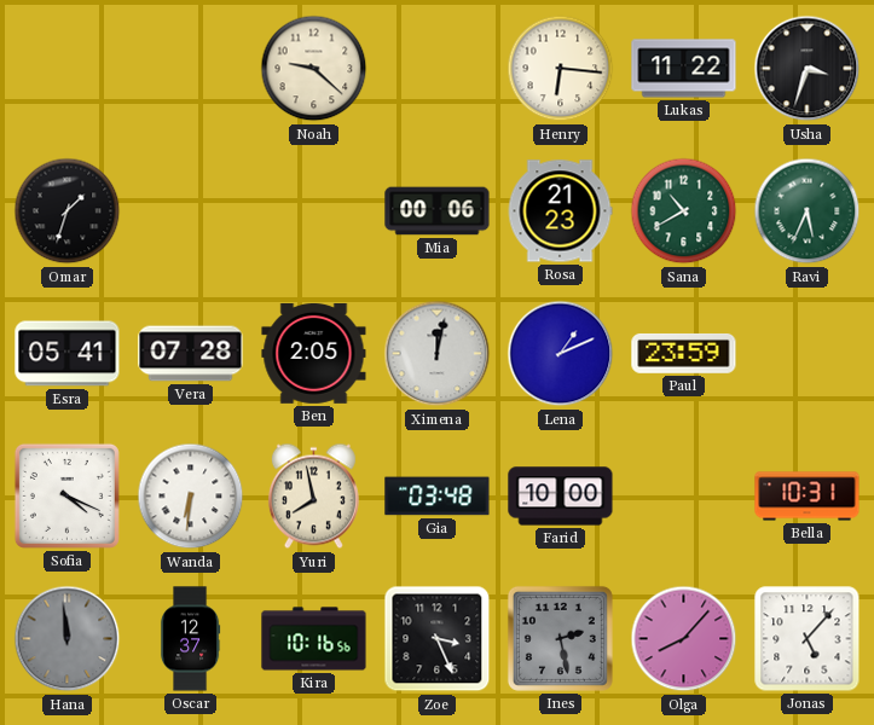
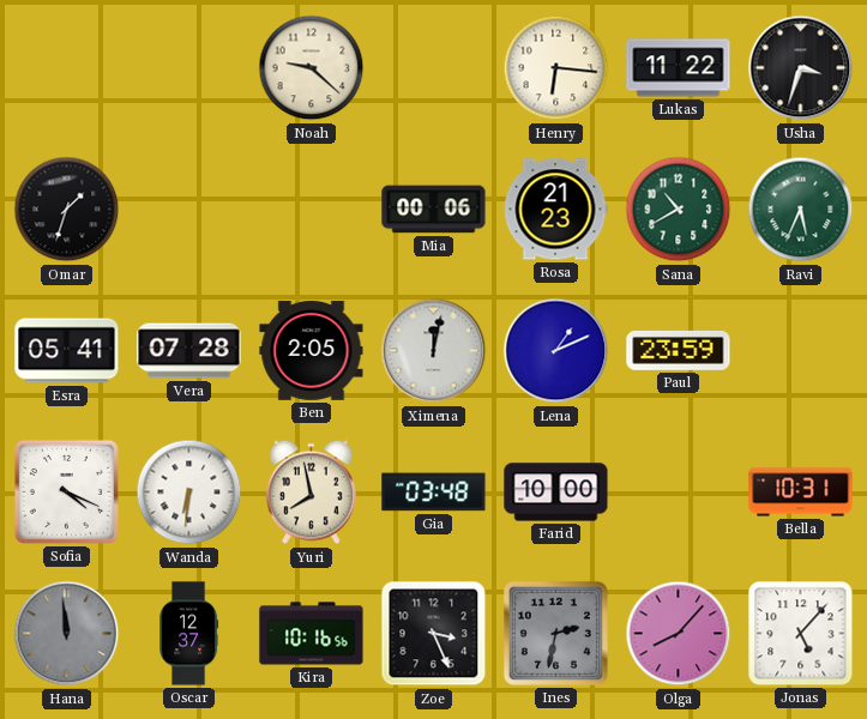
Ines: 2:28 -> 2:32
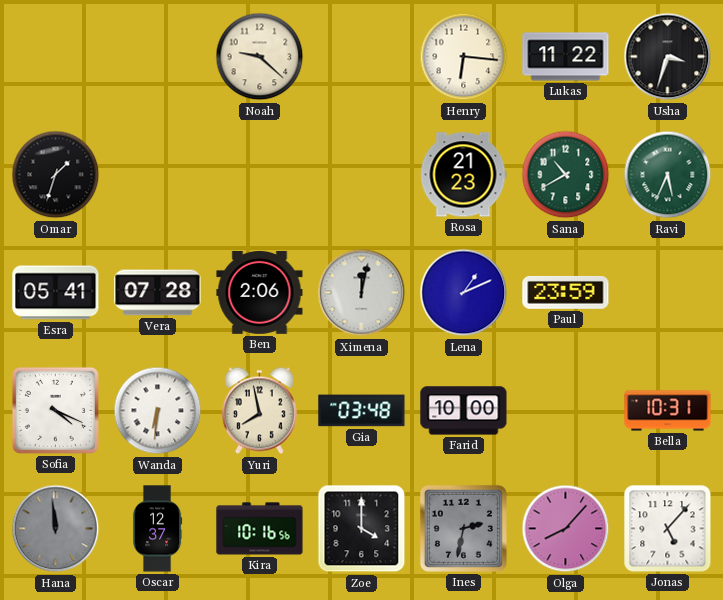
Mia: 00:06 -> none
Ben: 2:05 -> 2:06
Zoe: 3:26 -> 4:00
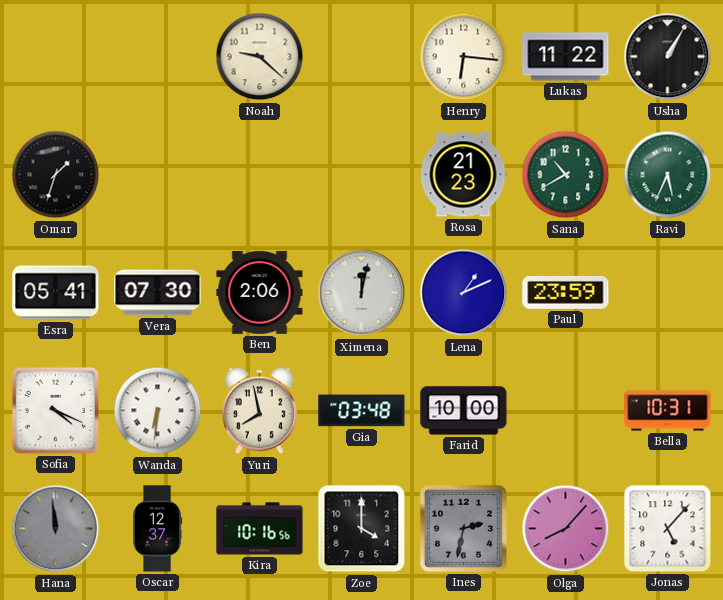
Usha: 3:33 -> 1:05
Vera: 07:28 -> 07:30
